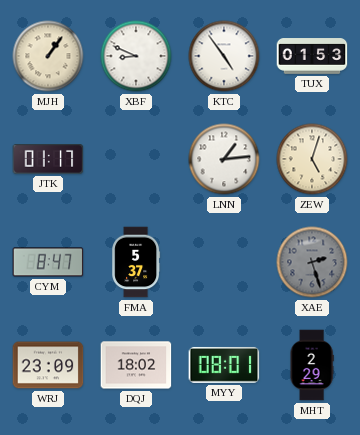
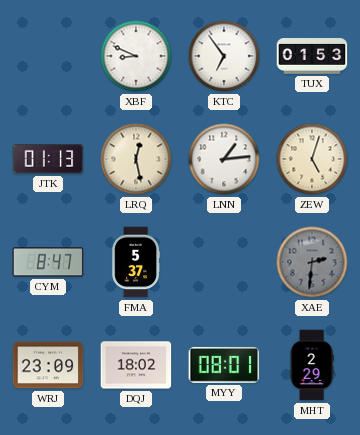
MJH: 1:06 -> none
KTC: 4:54 -> 6:54
JTK: 01:17 -> 01:13
LRQ: none -> 12:28
XAE: 2:27 -> 2:31
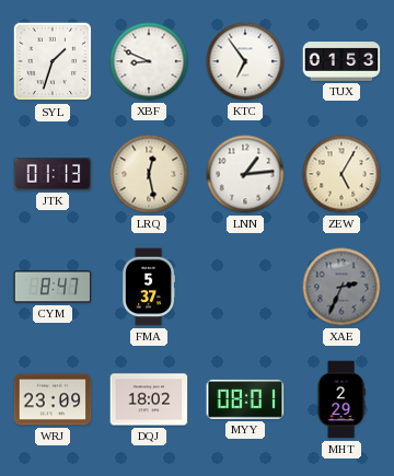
SYL: none -> 1:33
ZEW: 5:03 -> 5:05
XAE: 2:31 -> 2:34
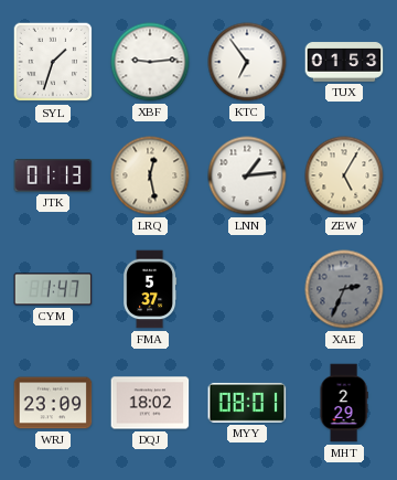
XBF: 8:49 -> 9:14
CYM: 8:47 -> 1:47
